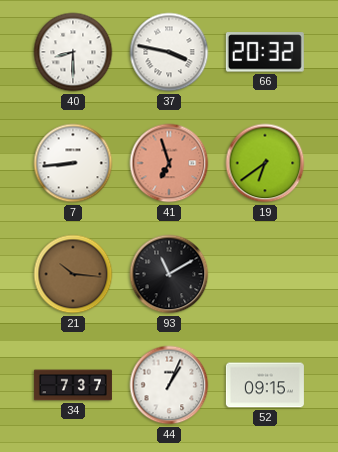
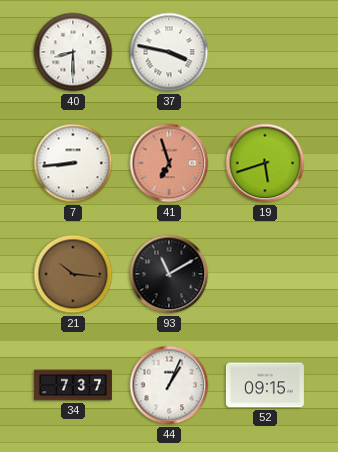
66: 20:32 -> none
19: 6:39 -> 5:42
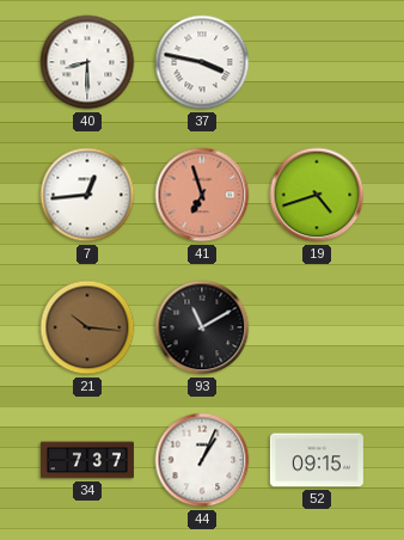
7: 8:44 -> 12:44
19: 5:42 -> 4:42
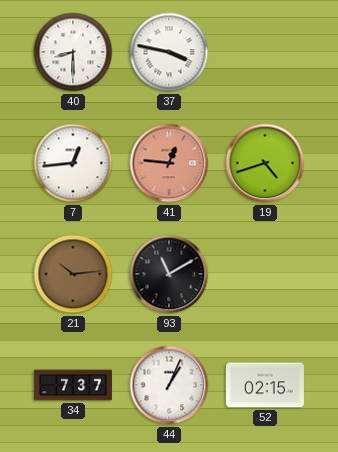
41: 6:57 -> 12:46
21: 10:16 -> 10:14
52: 09:15 -> 02:15
